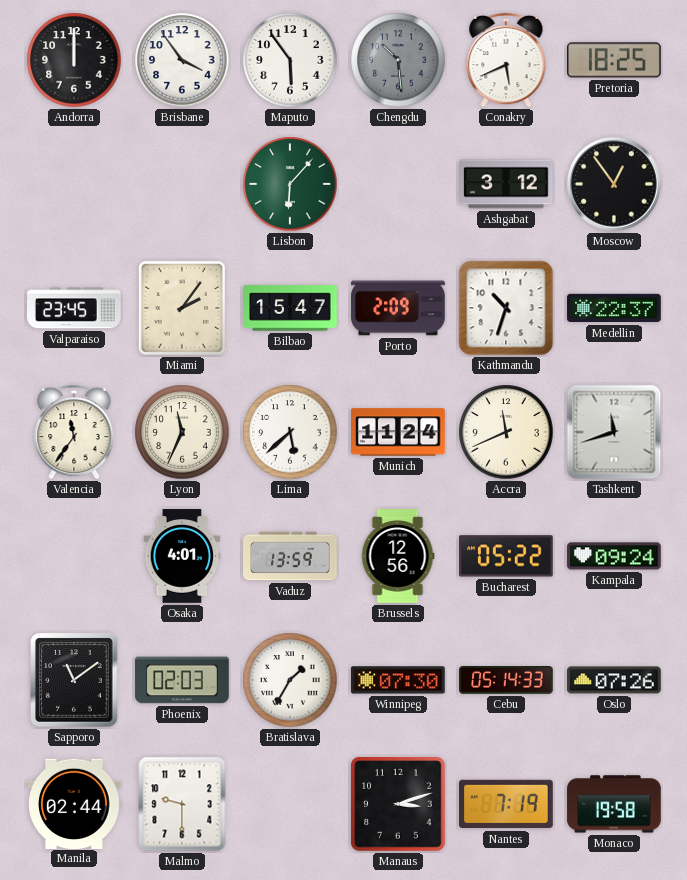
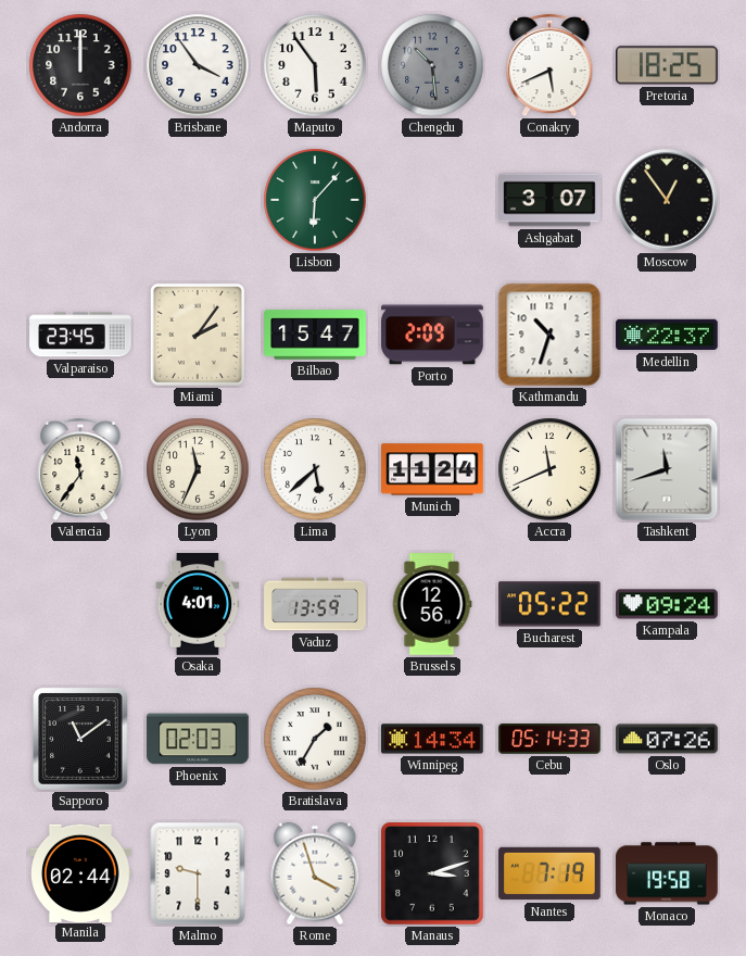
Ashgabat: 3:12 -> 3:07
Winnipeg: 07:30 -> 14:34
Rome: none -> 3:57
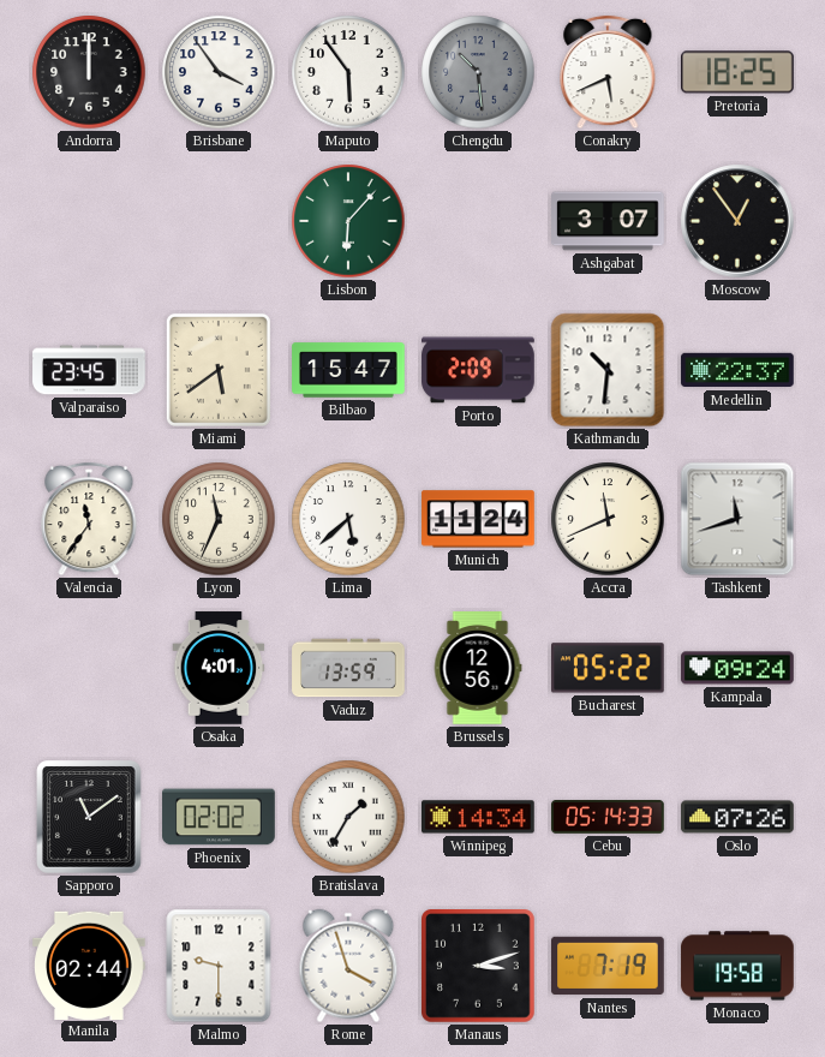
Miami: 2:06 -> 5:39
Kathmandu: 10:33 -> 10:31
Phoenix: 02:03 -> 02:02
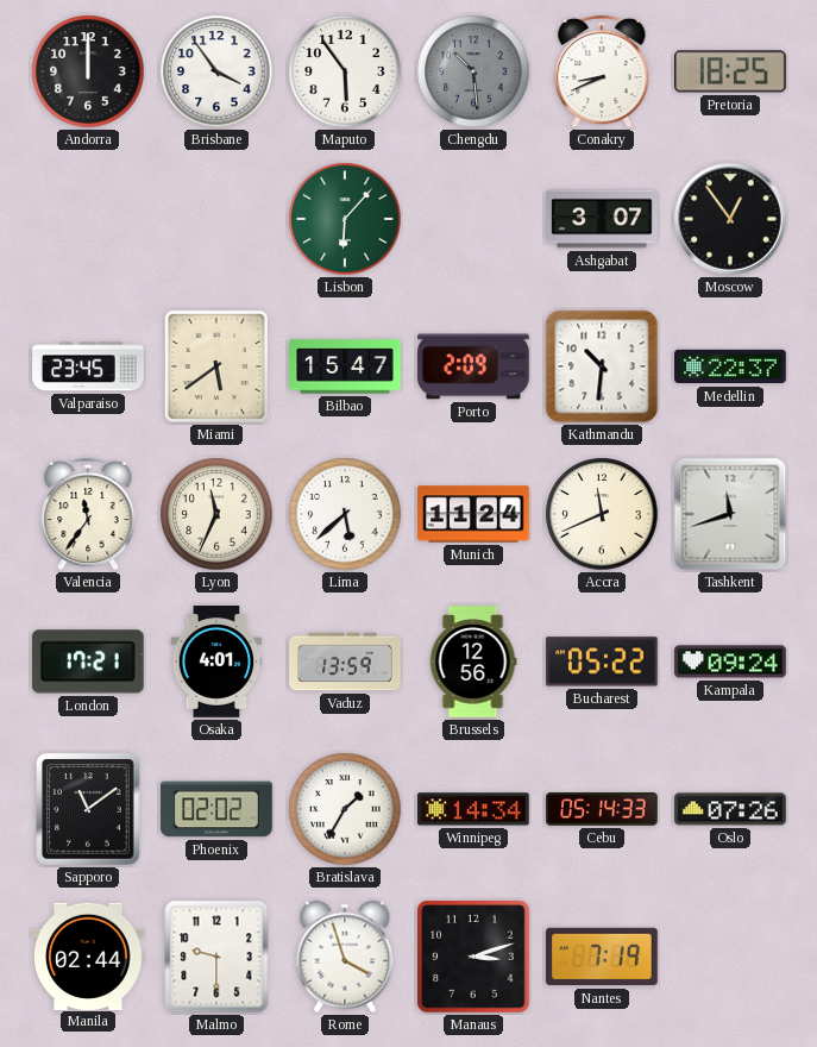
Conakry: 5:41 -> 8:41
London: none -> 17:21
Monaco: 19:58 -> none
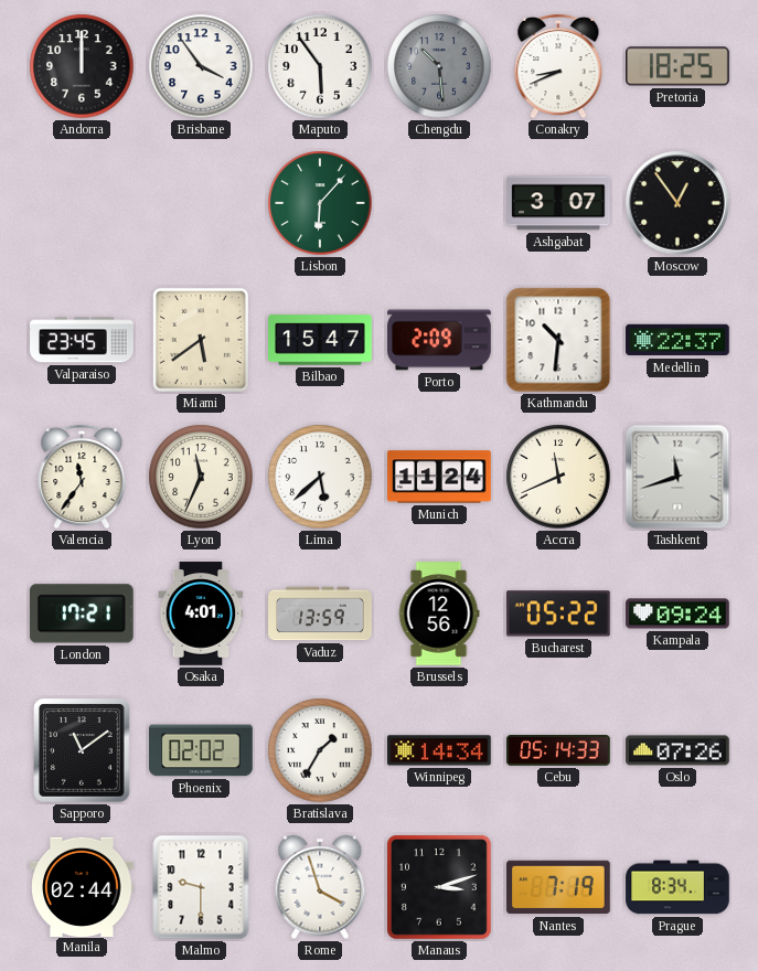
Prague: none -> 8:34
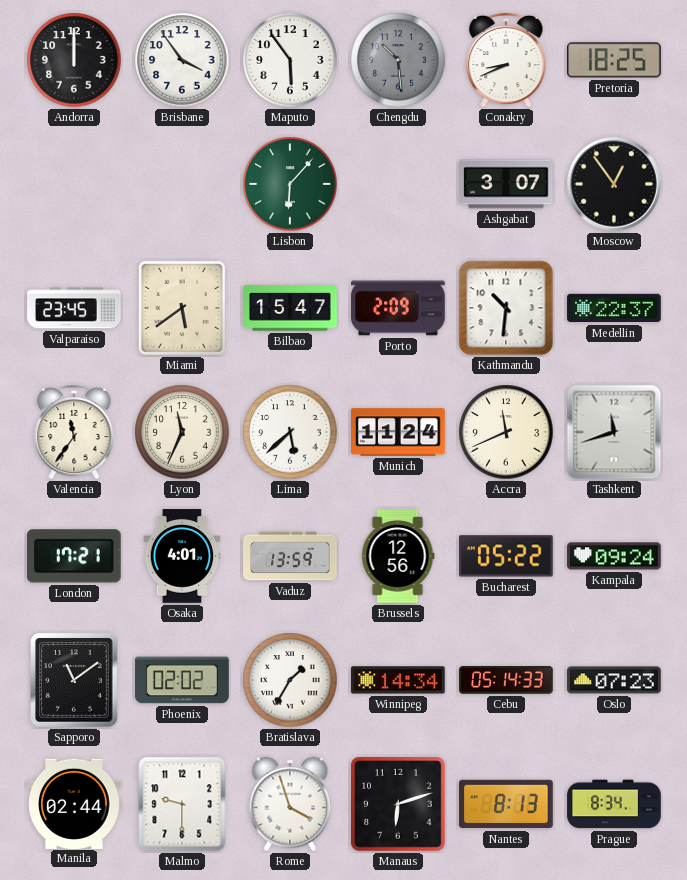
Oslo: 07:26 -> 07:23
Manaus: 3:12 -> 6:12
Nantes: 7:19 -> 8:13
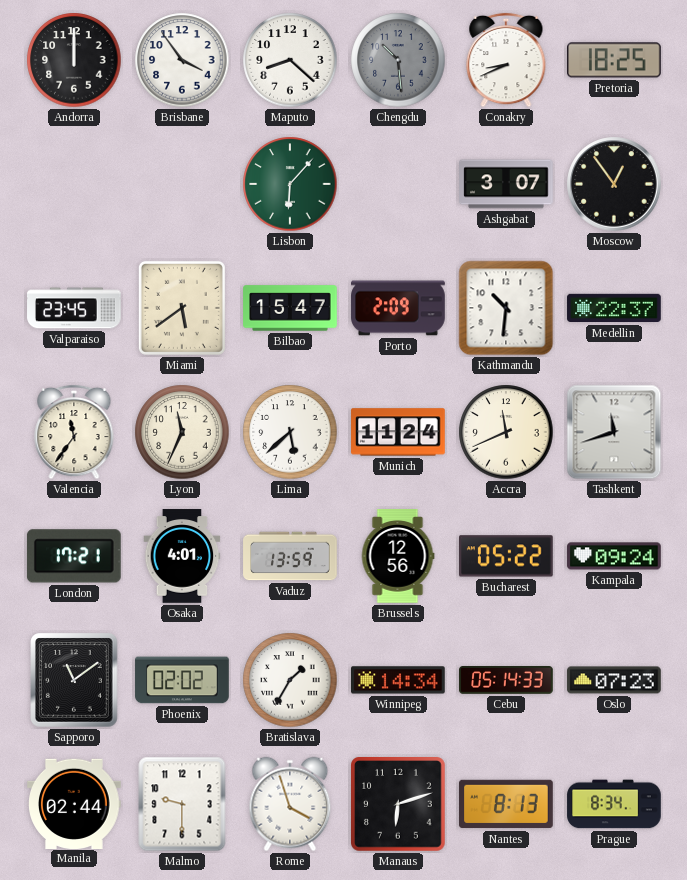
Maputo: 5:54 -> 8:22
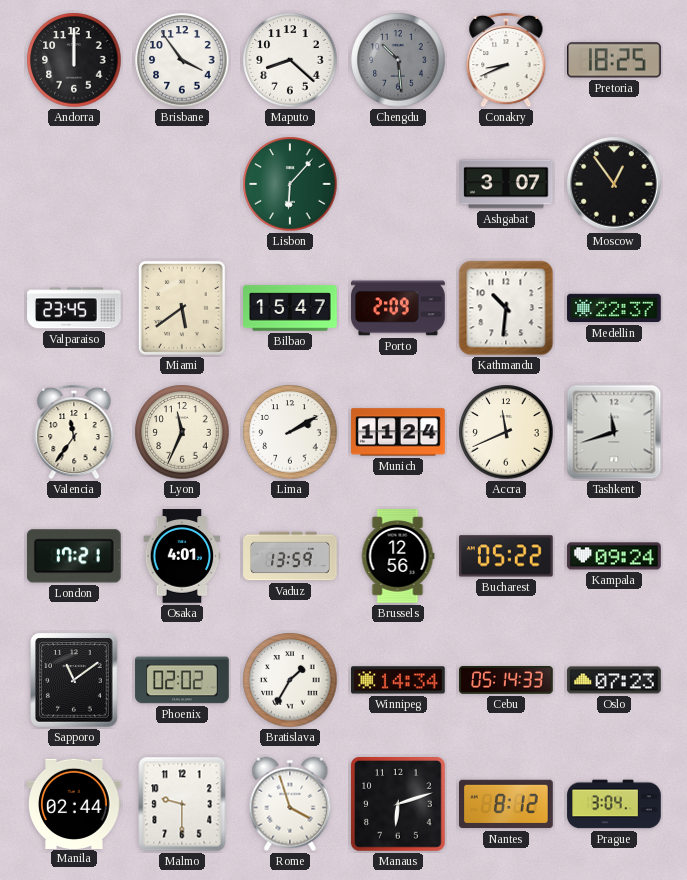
Lima: 5:38 -> 2:10
Nantes: 8:13 -> 8:12
Prague: 8:34 -> 3:04
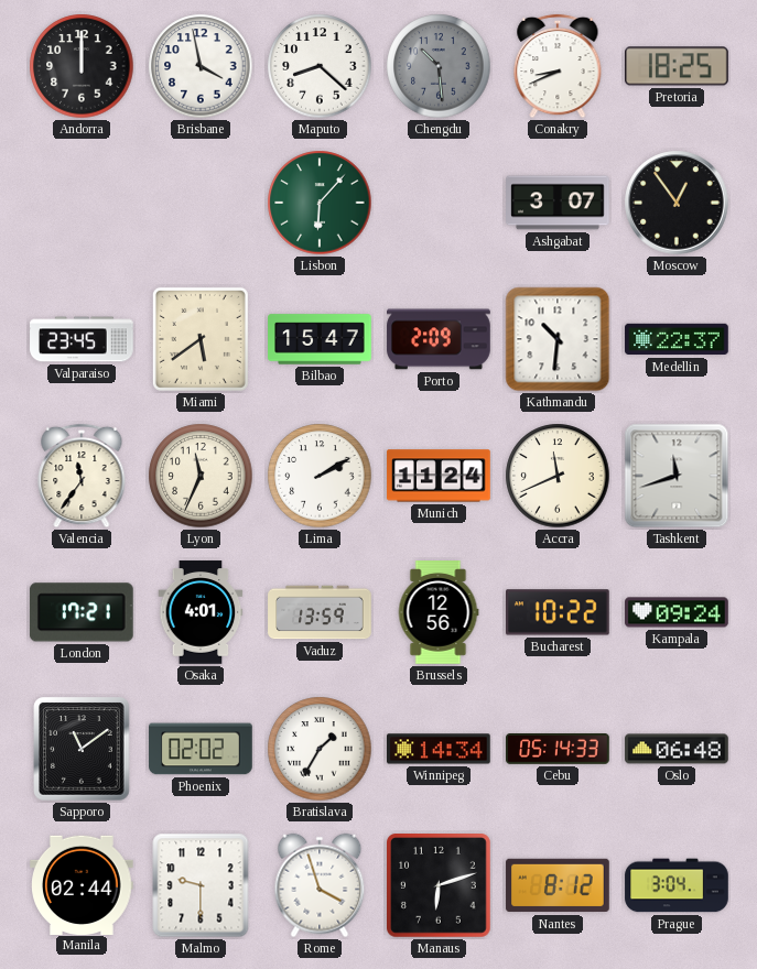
Brisbane: 3:54 -> 3:58
Bucharest: 05:22 -> 10:22
Oslo: 07:23 -> 06:48
